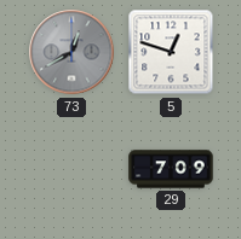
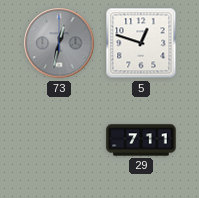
73: 12:40 -> 12:32
29: 7:09 -> 7:11
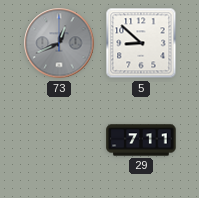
73: 12:32 -> 12:41
5: 12:48 -> 8:52
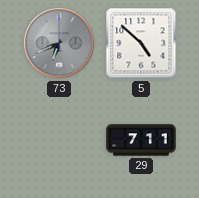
73: 12:41 -> 6:41
5: 8:52 -> 4:52
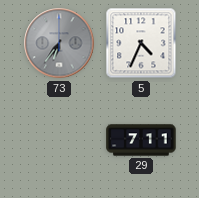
73: 6:41 -> 6:36
5: 4:52 -> 4:34
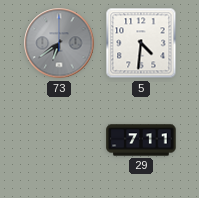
73: 6:36 -> 6:39
5: 4:34 -> 4:31
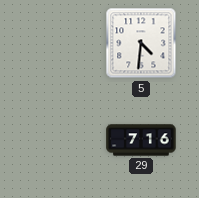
73: 6:39 -> none
29: 7:11 -> 7:16
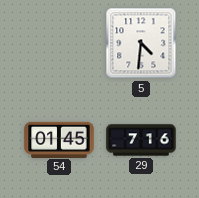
54: none -> 01:45
